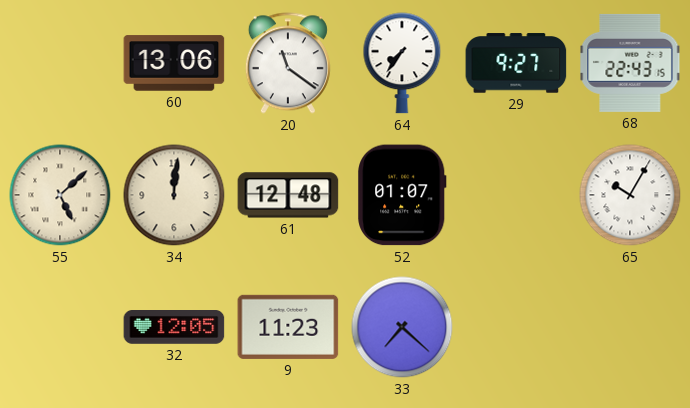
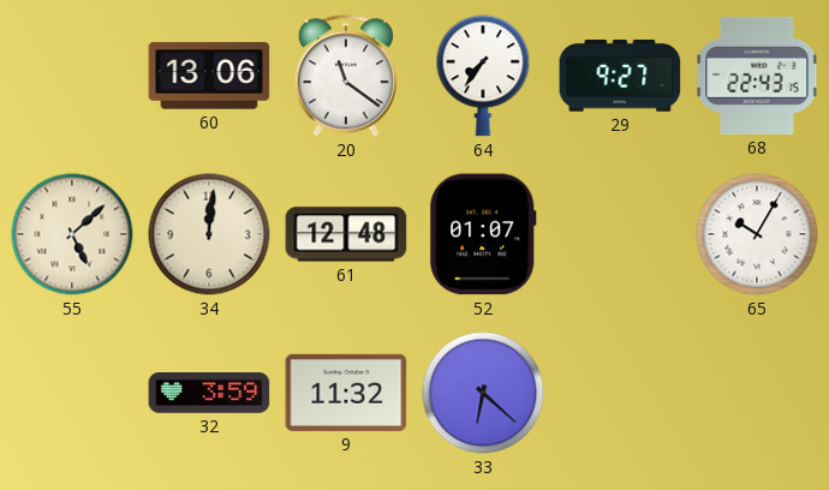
32: 12:05 -> 3:59
9: 11:23 -> 11:32
33: 7:22 -> 6:22
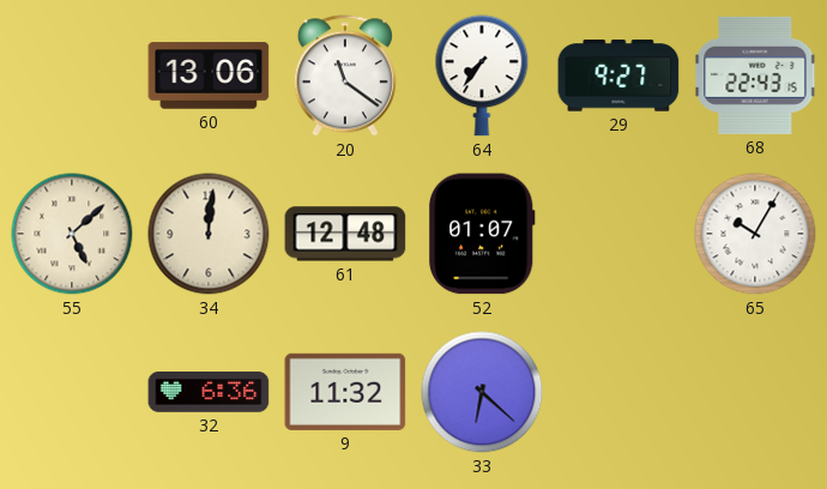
32: 3:59 -> 6:36
